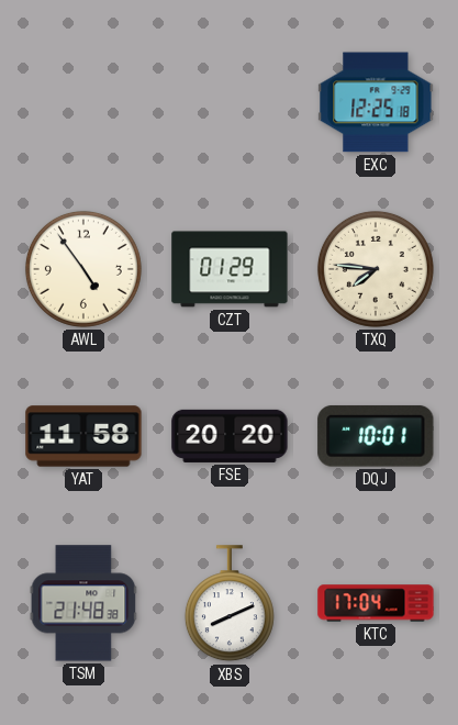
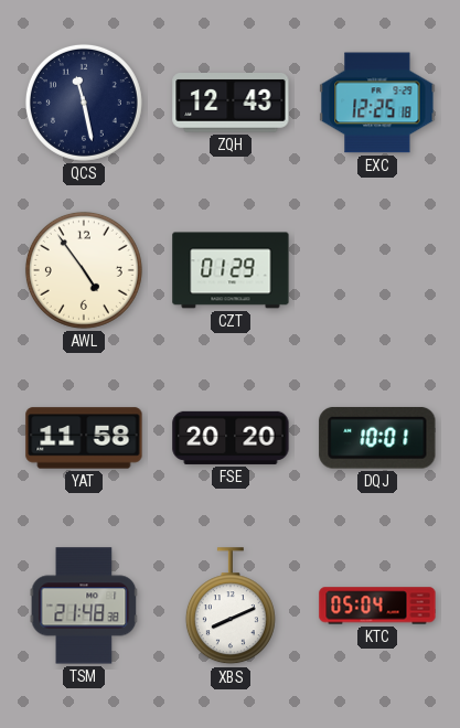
QCS: none -> 11:28
ZQH: none -> 12:43
TXQ: 7:46 -> none
KTC: 17:04 -> 05:04
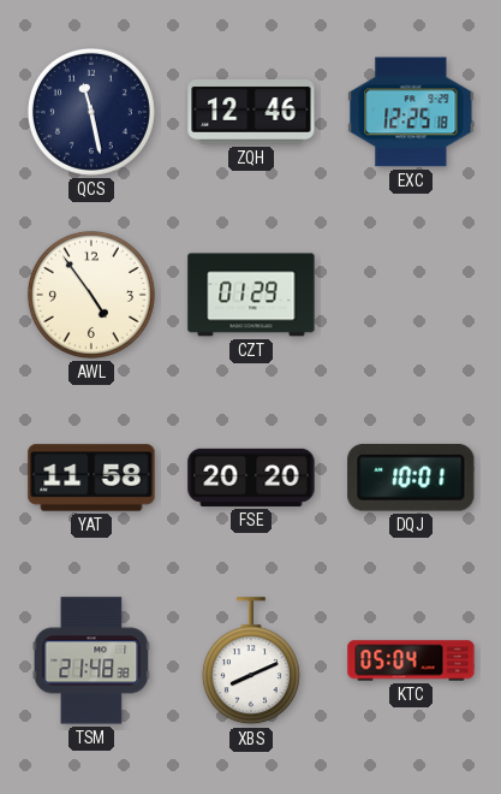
ZQH: 12:43 -> 12:46
